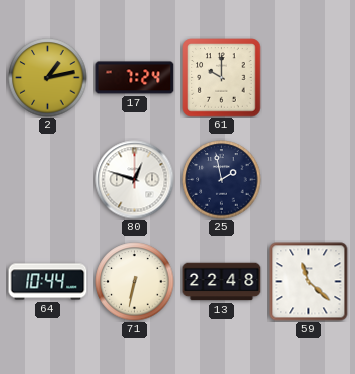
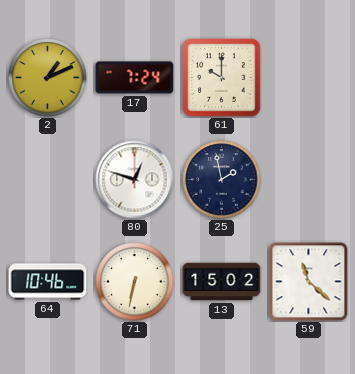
2: 1:13 -> 1:11
64: 10:44 -> 10:46
13: 22:48 -> 15:02
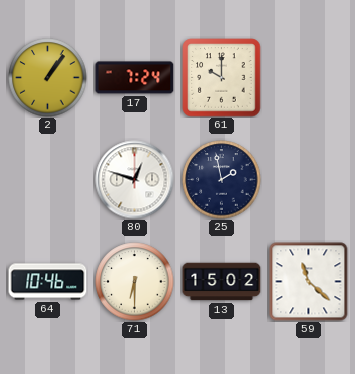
2: 1:11 -> 1:06
71: 6:32 -> 6:30
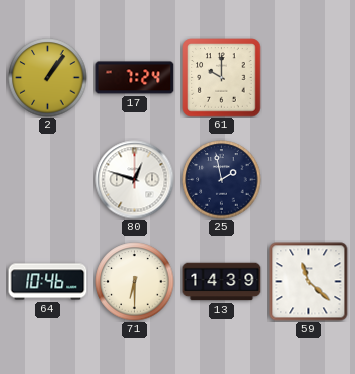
13: 15:02 -> 14:39
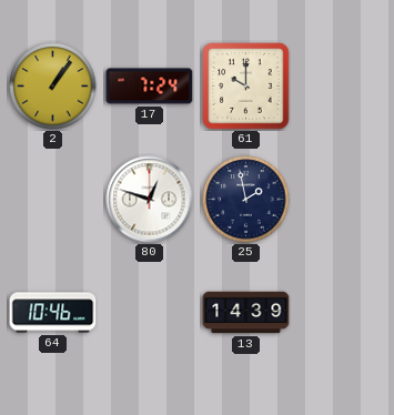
71: 6:30 -> none
59: 11:22 -> none
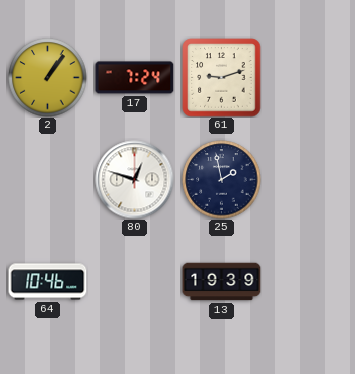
61: 10:00 -> 9:12
13: 14:39 -> 19:39
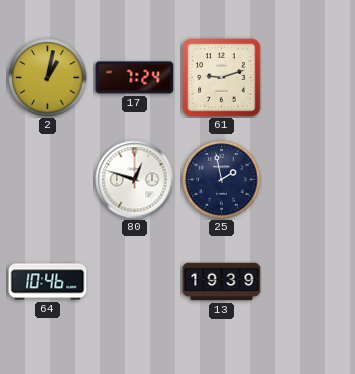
2: 1:06 -> 1:02
